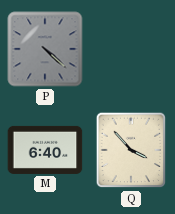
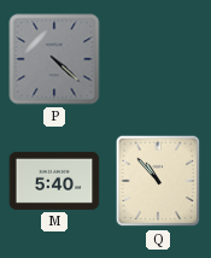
M: 6:40 -> 5:40
Q: 3:53 -> 10:53
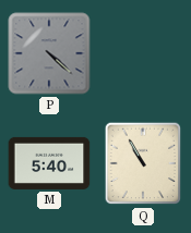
Q: 10:53 -> 10:55
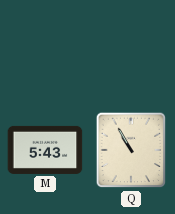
P: 4:22 -> none
M: 5:40 -> 5:43
